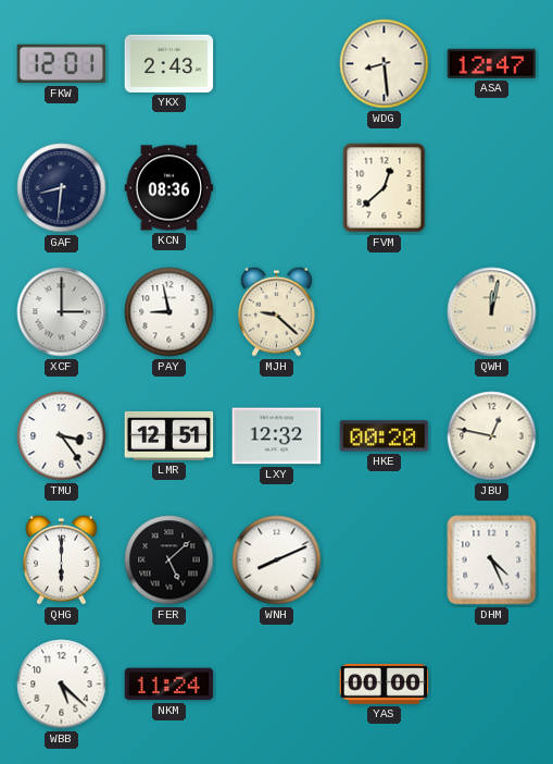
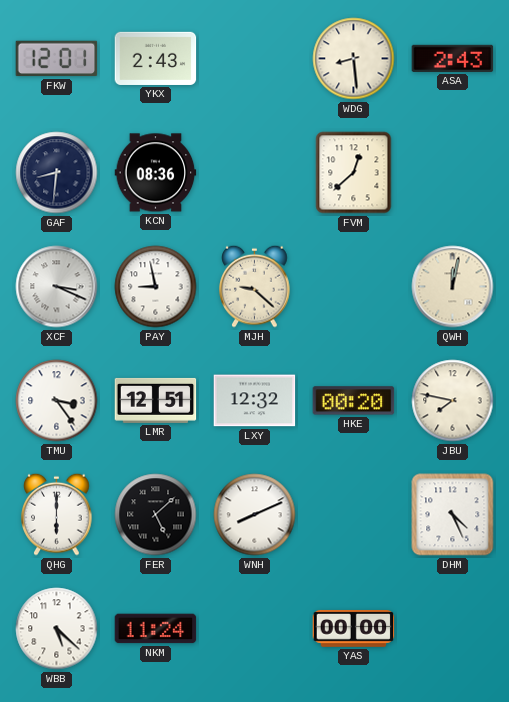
ASA: 12:47 -> 2:43
XCF: 3:00 -> 3:19
JBU: 12:47 -> 7:47
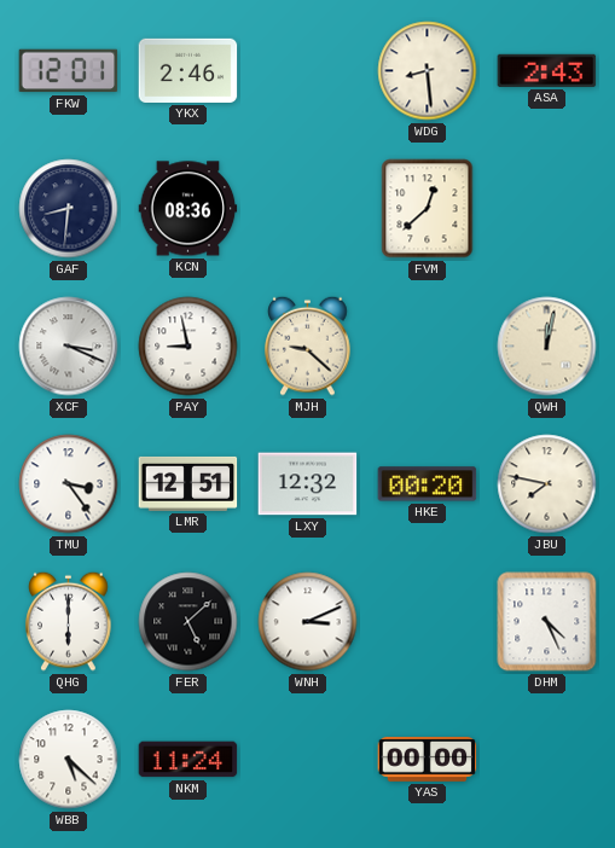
YKX: 2:43 -> 2:46
WNH: 8:11 -> 3:11
